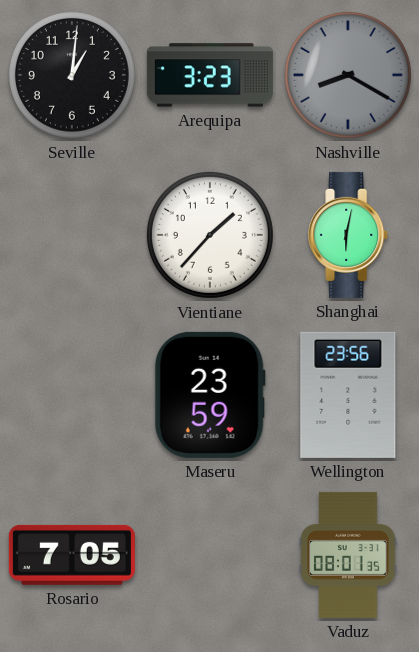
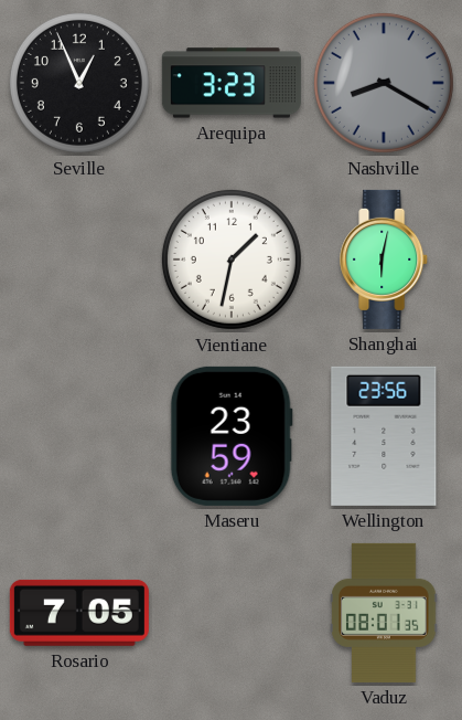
Seville: 1:01 -> 12:56
Vientiane: 1:37 -> 1:32
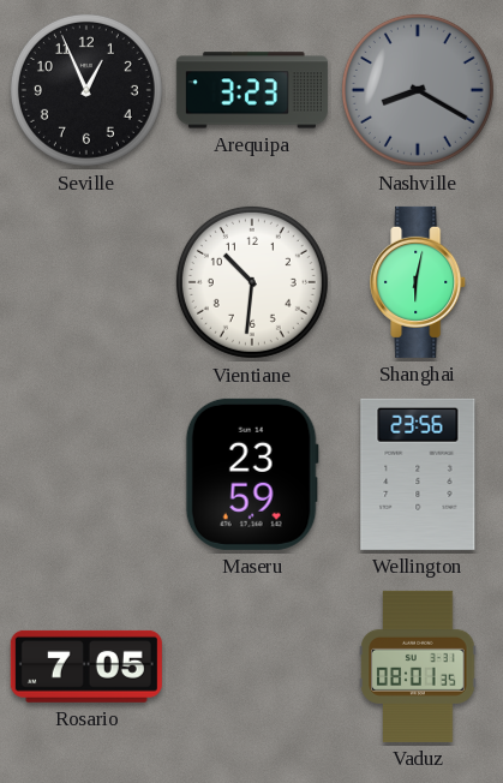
Vientiane: 1:32 -> 10:31
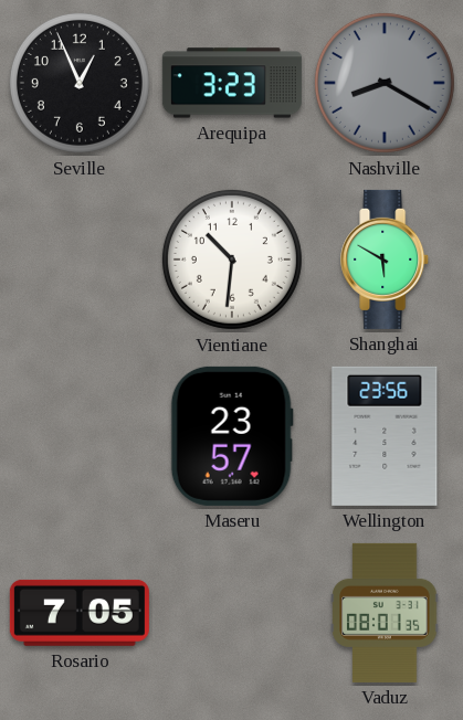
Shanghai: 6:02 -> 5:50
Maseru: 23:59 -> 23:57
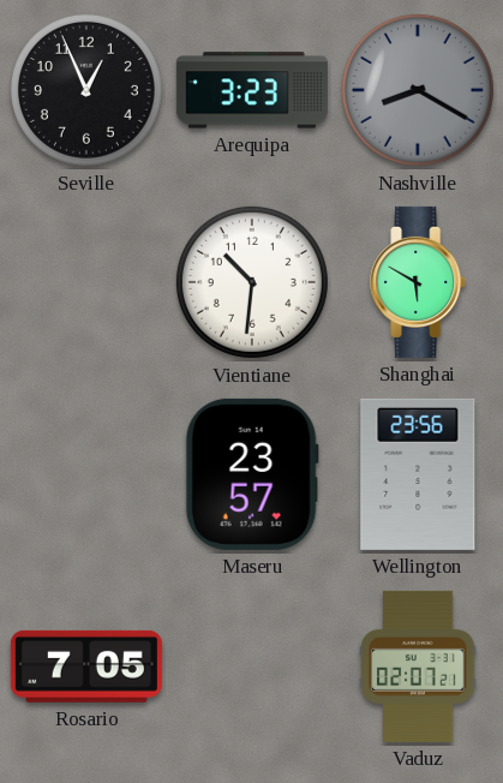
Vaduz: 08:01 -> 02:07
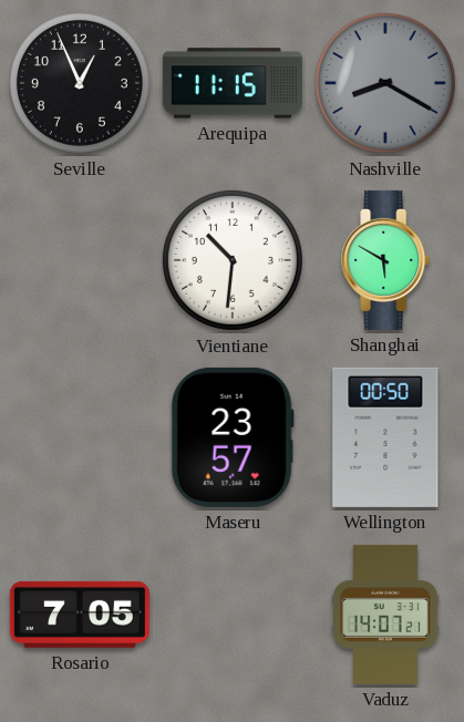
Arequipa: 3:23 -> 11:15
Wellington: 23:56 -> 00:50
Vaduz: 02:07 -> 14:07
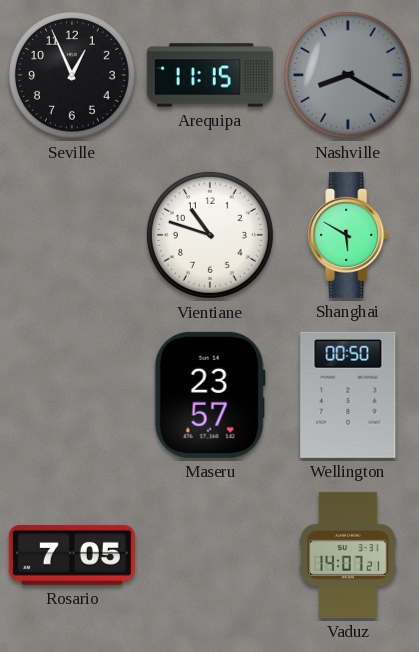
Vientiane: 10:31 -> 10:48
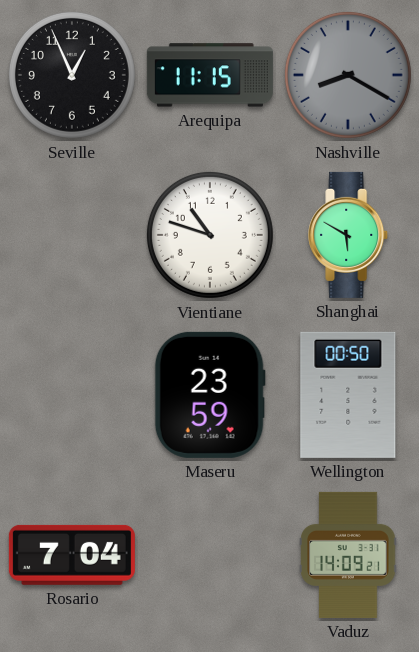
Maseru: 23:57 -> 23:59
Rosario: 7:05 -> 7:04
Vaduz: 14:07 -> 14:09
